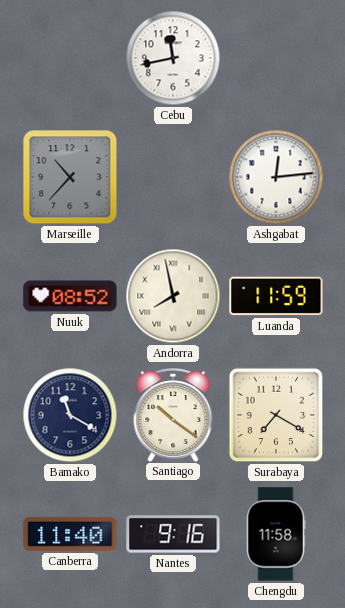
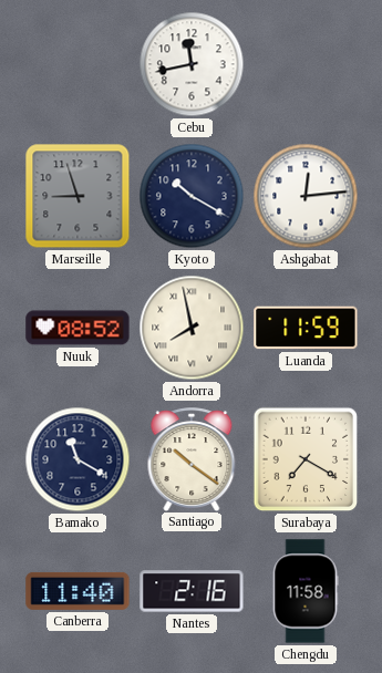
Marseille: 10:37 -> 8:57
Kyoto: none -> 10:20
Nantes: 9:16 -> 2:16
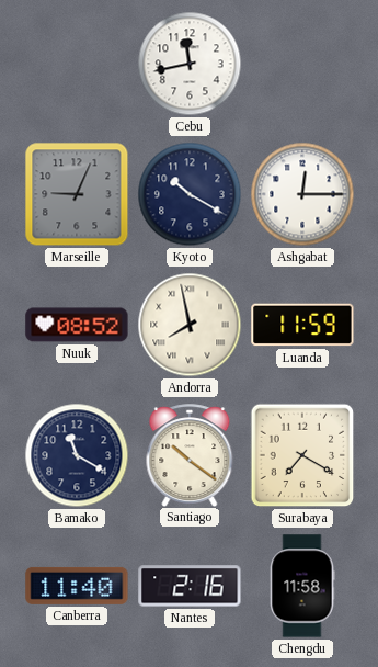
Marseille: 8:57 -> 9:04
Ashgabat: 12:14 -> 12:15
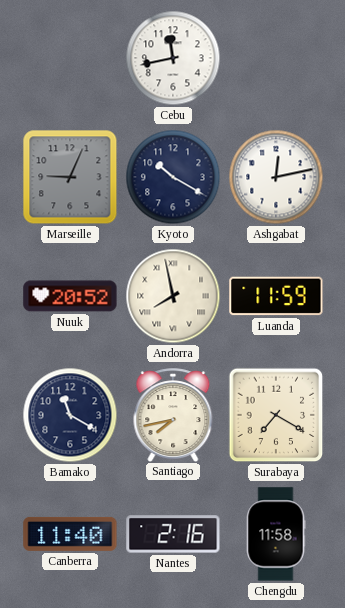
Ashgabat: 12:15 -> 12:13
Nuuk: 08:52 -> 20:52
Santiago: 10:21 -> 7:43
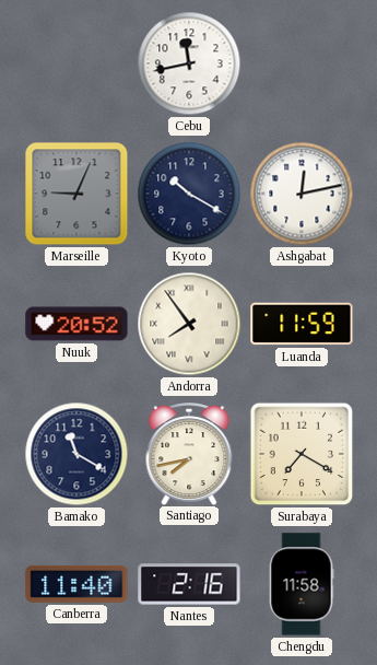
Andorra: 7:58 -> 7:54
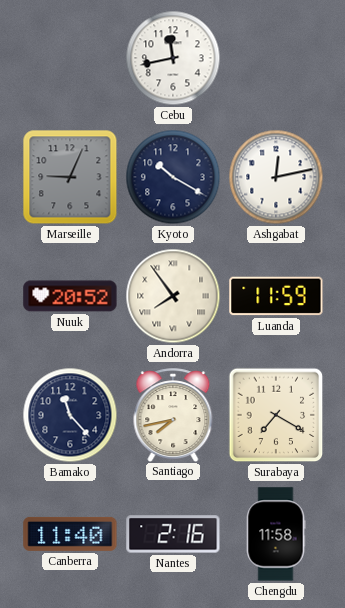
Bamako: 11:20 -> 11:23
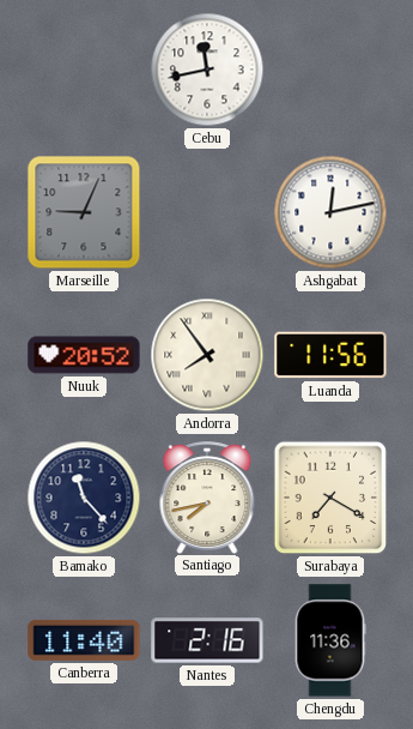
Kyoto: 10:20 -> none
Luanda: 11:59 -> 11:56
Chengdu: 11:58 -> 11:36
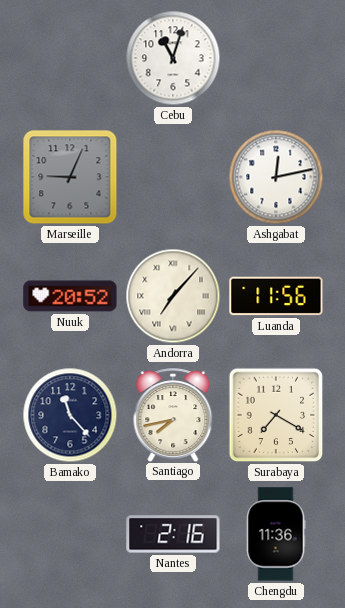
Cebu: 11:43 -> 11:03
Andorra: 7:54 -> 7:07
Canberra: 11:40 -> none
